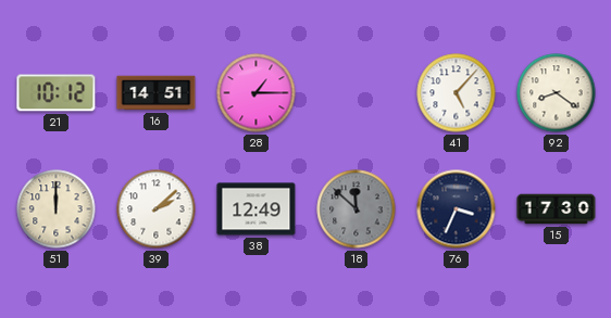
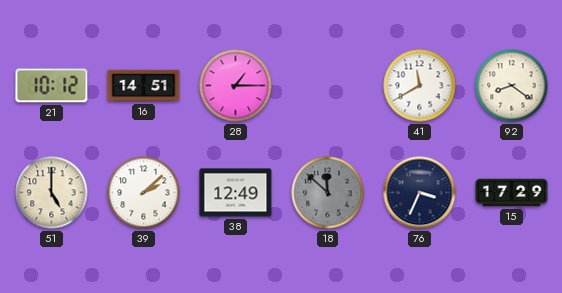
41: 5:07 -> 11:40
51: 12:00 -> 5:00
15: 17:30 -> 17:29
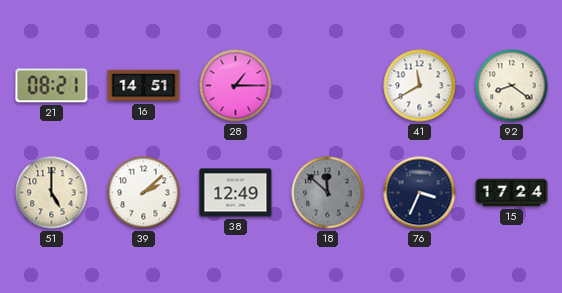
21: 10:12 -> 08:21
15: 17:29 -> 17:24
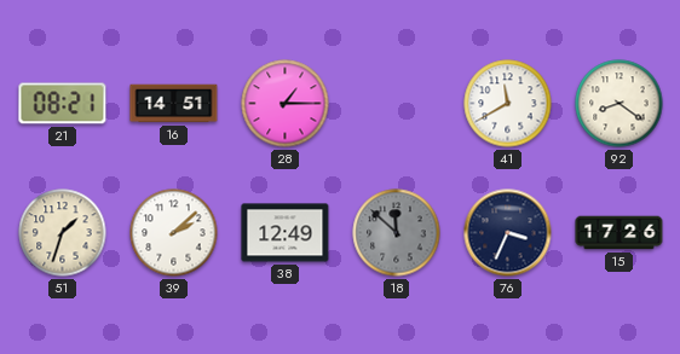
51: 5:00 -> 1:33
15: 17:24 -> 17:26
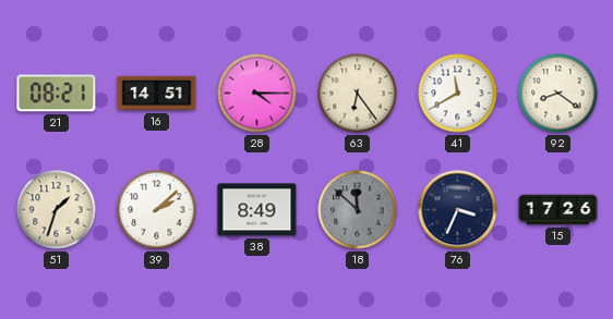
28: 1:15 -> 4:15
63: none -> 6:24
38: 12:49 -> 8:49
